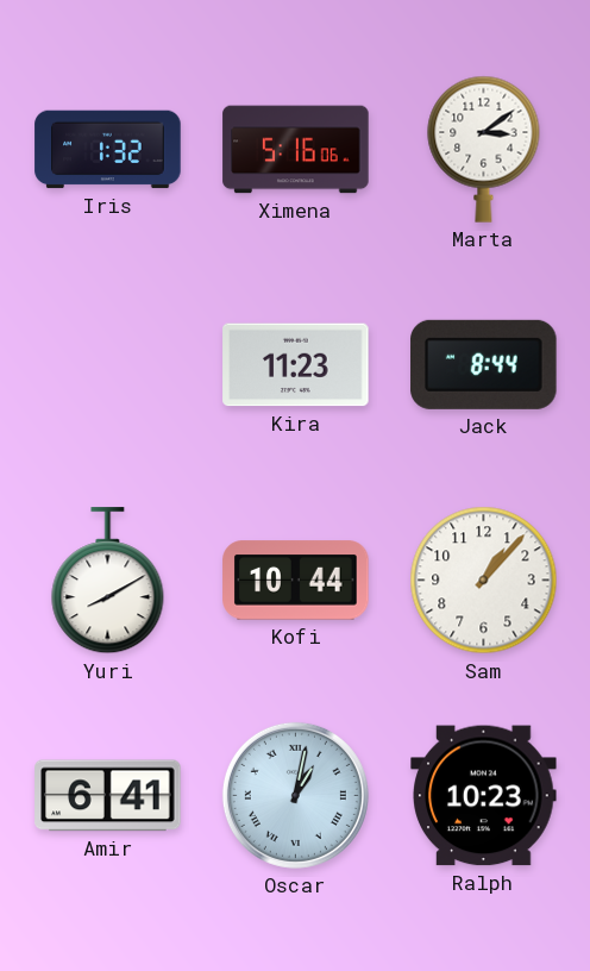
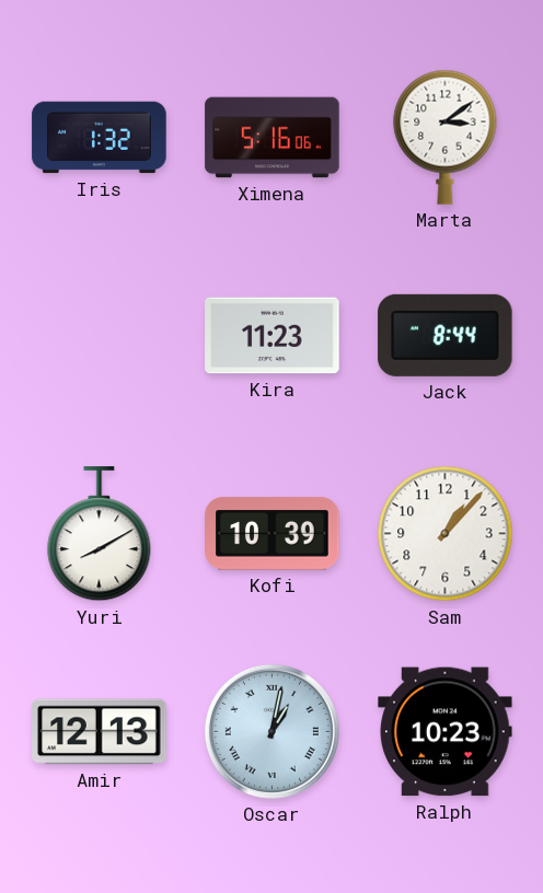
Kofi: 10:44 -> 10:39
Amir: 6:41 -> 12:13
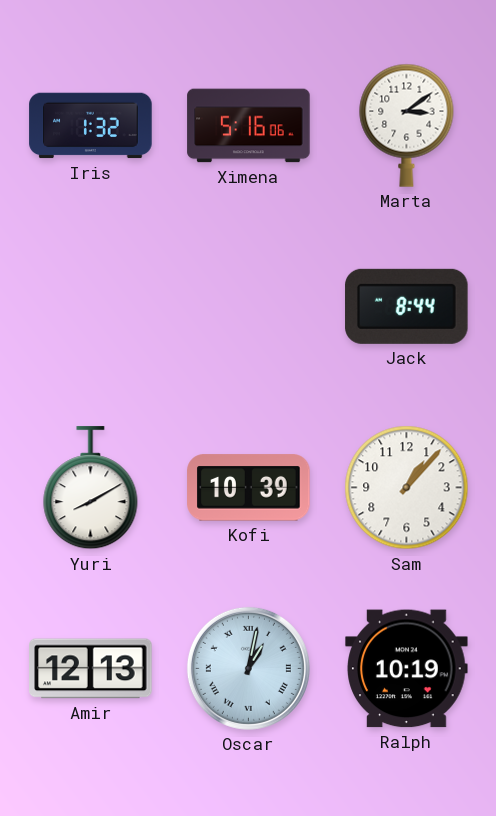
Kira: 11:23 -> none
Ralph: 10:23 -> 10:19
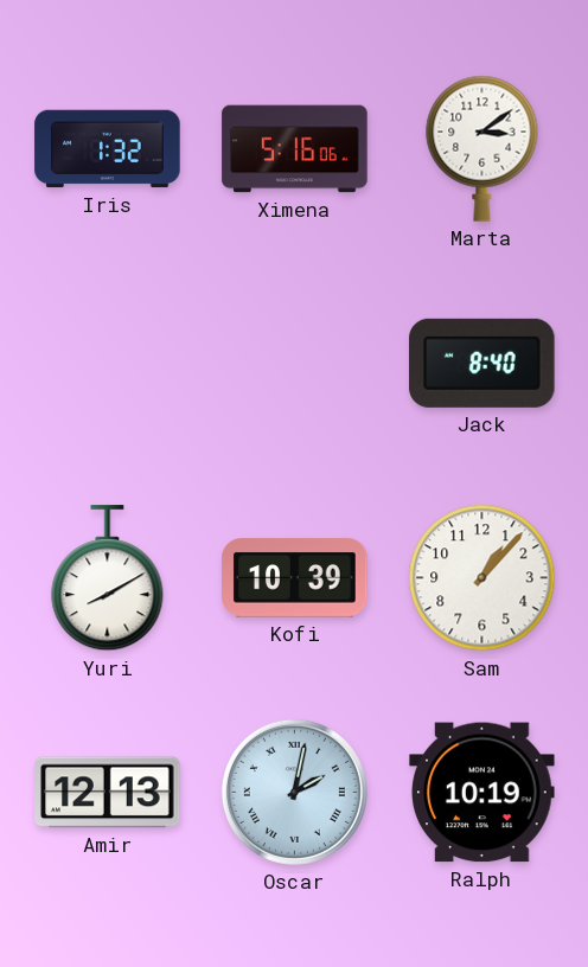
Jack: 8:44 -> 8:40
Oscar: 1:02 -> 2:02
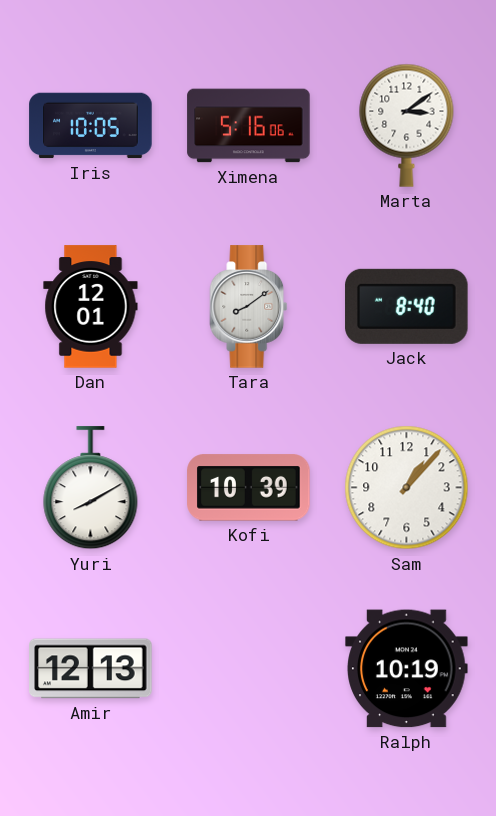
Iris: 1:32 -> 10:05
Dan: none -> 12:01
Tara: none -> 8:09
Oscar: 2:02 -> none
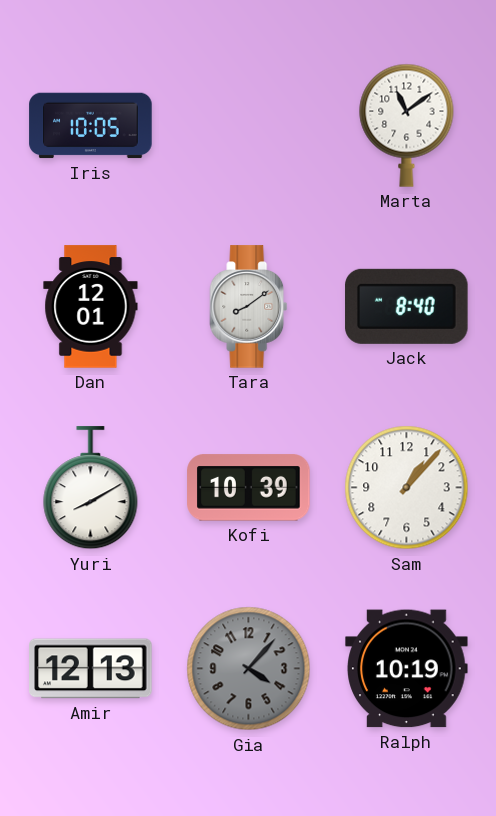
Ximena: 5:16 -> none
Marta: 3:09 -> 11:09
Gia: none -> 4:07
